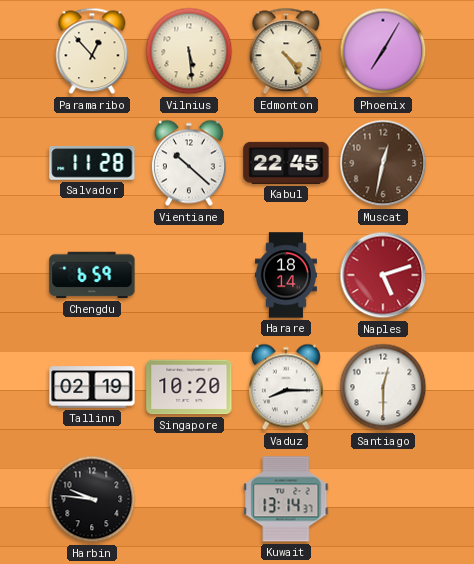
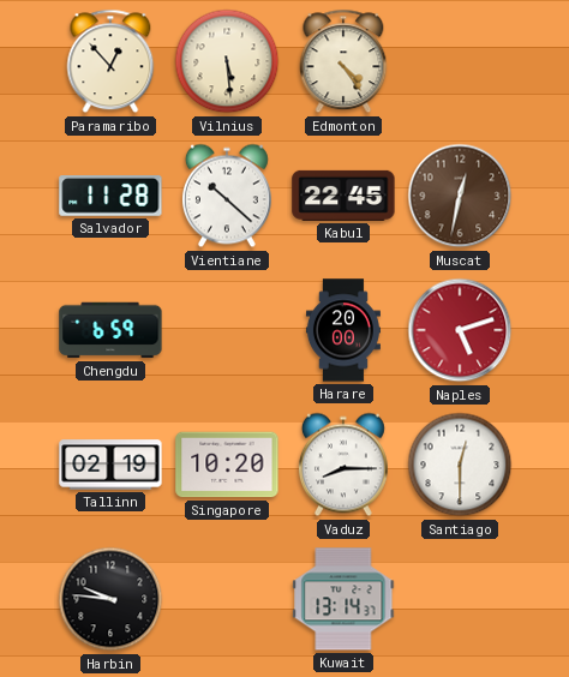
Phoenix: 7:05 -> none
Harare: 18:14 -> 20:00
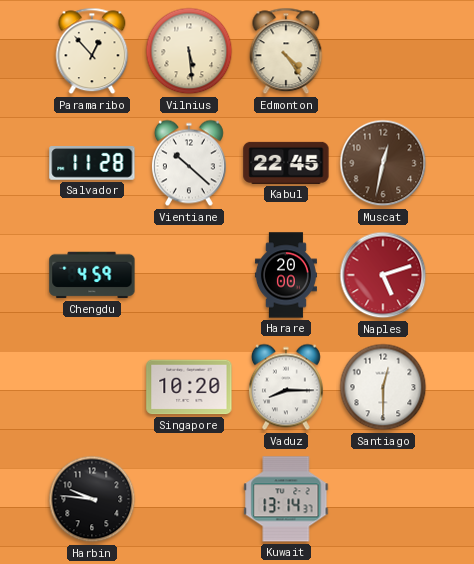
Chengdu: 6:59 -> 4:59
Tallinn: 02:19 -> none
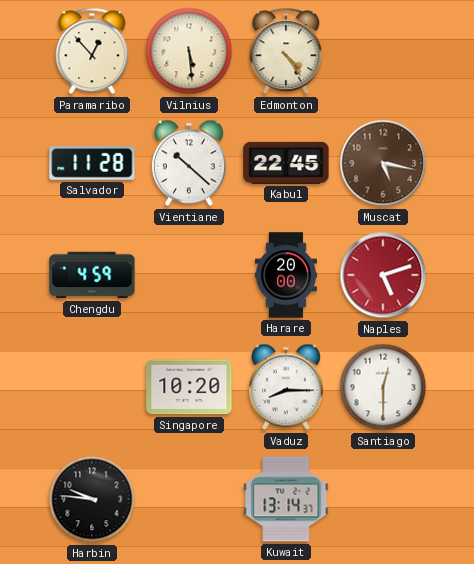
Muscat: 12:32 -> 5:17
